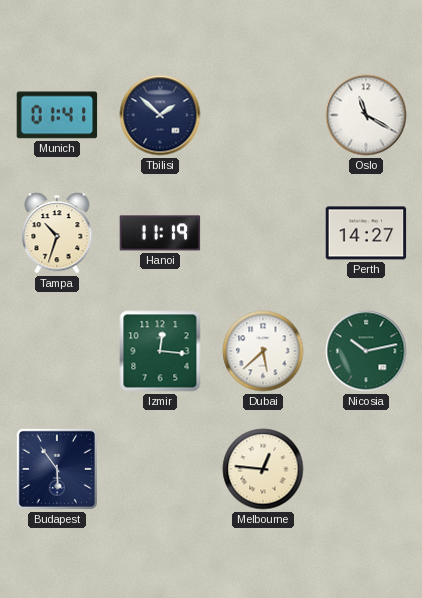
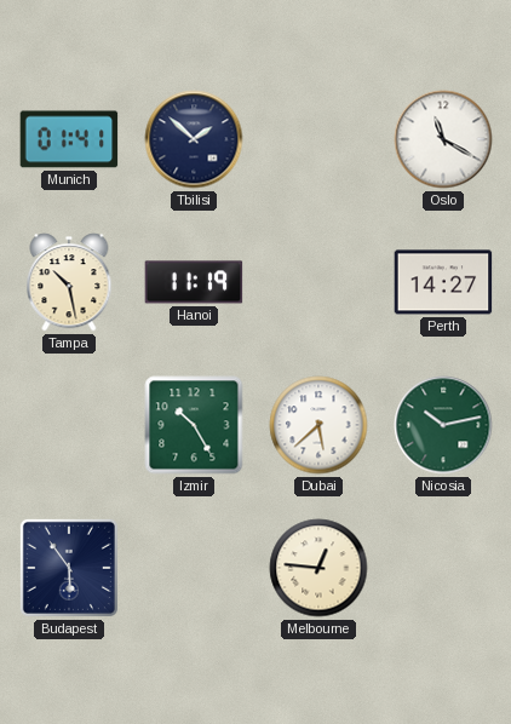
Tampa: 10:33 -> 10:28
Izmir: 12:16 -> 10:25
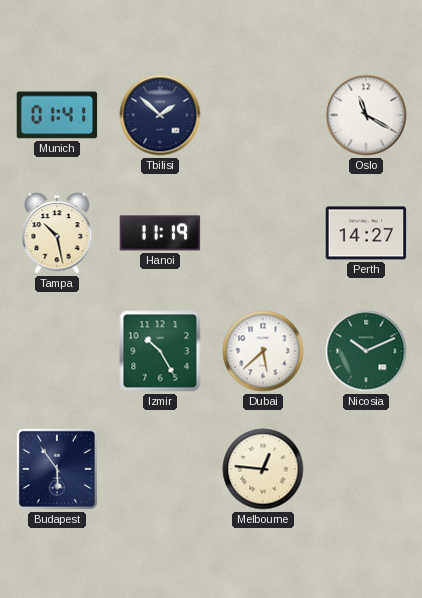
Nicosia: 10:13 -> 10:11
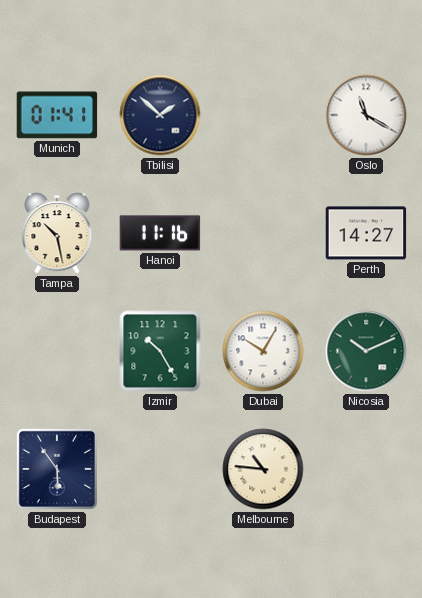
Hanoi: 11:19 -> 11:16
Dubai: 5:38 -> 10:05
Melbourne: 12:46 -> 10:46
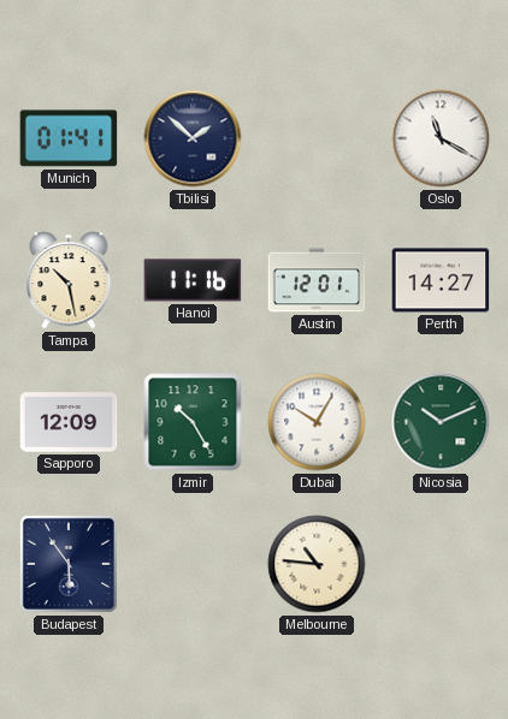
Austin: none -> 12:01
Sapporo: none -> 12:09
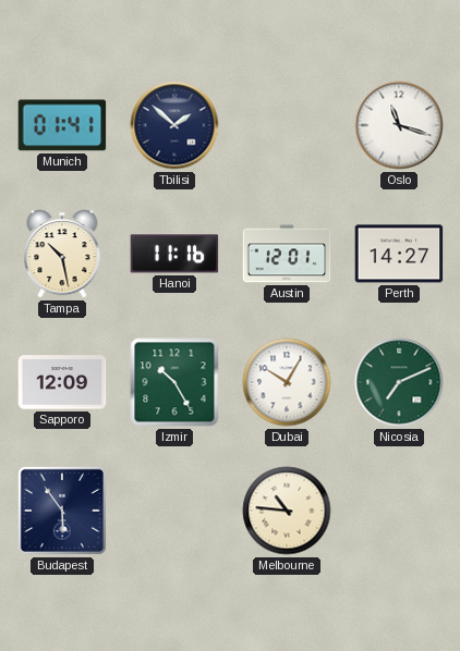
Oslo: 11:20 -> 11:18
Nicosia: 10:11 -> 7:11
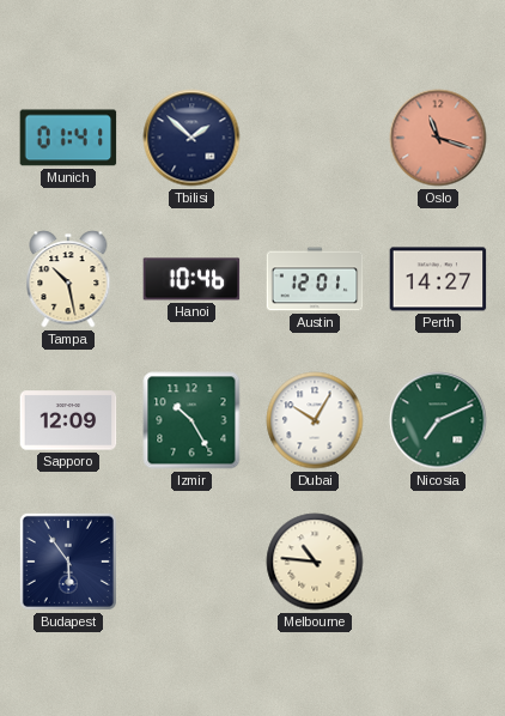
Oslo dial: white -> salmon
Hanoi: 11:16 -> 10:46
